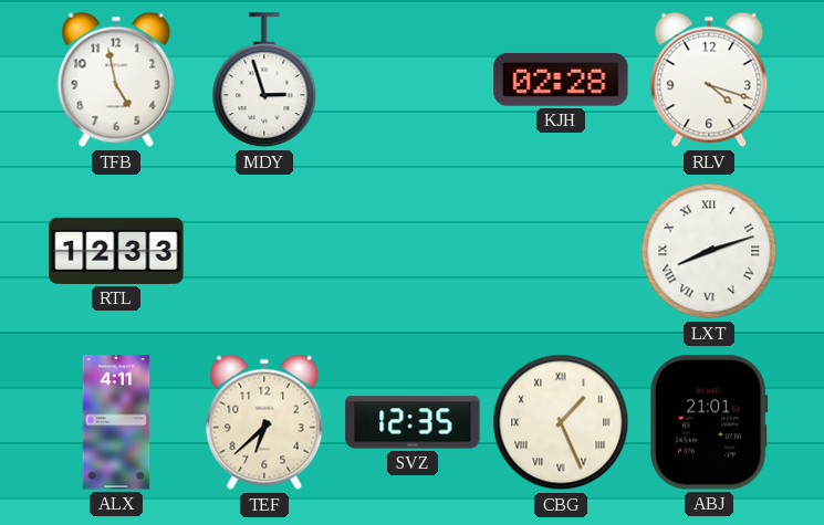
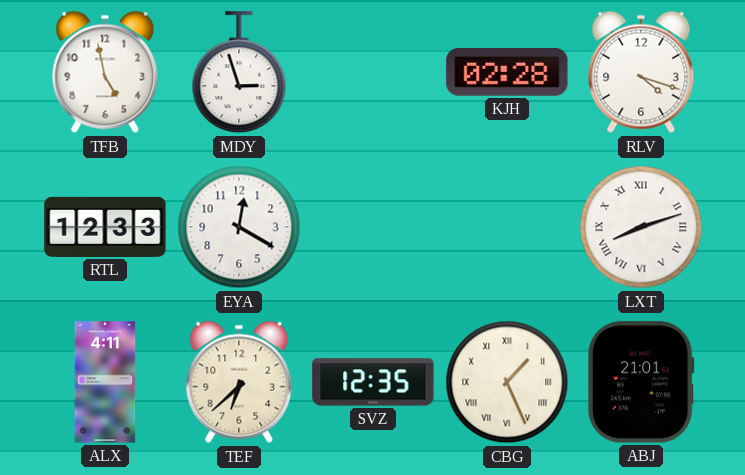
EYA: none -> 12:20
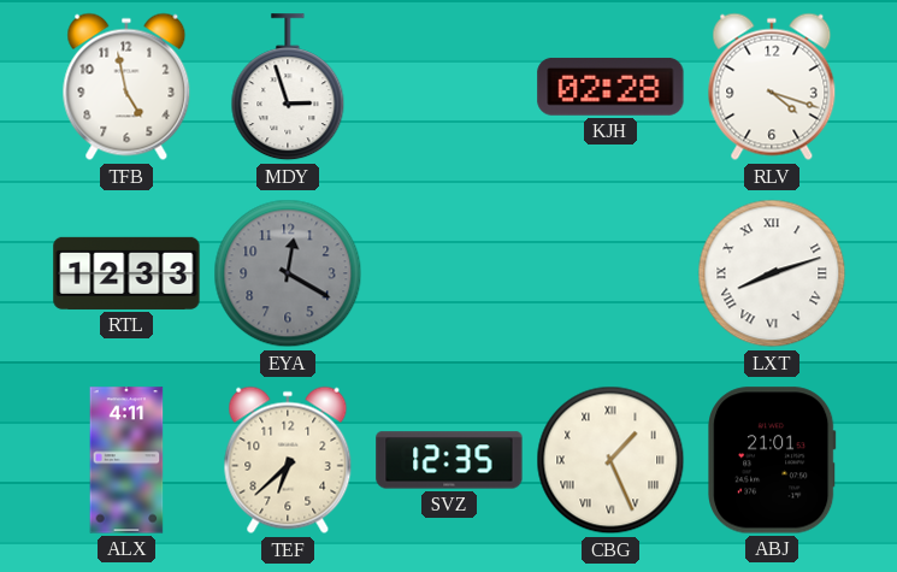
EYA dial: white -> grey
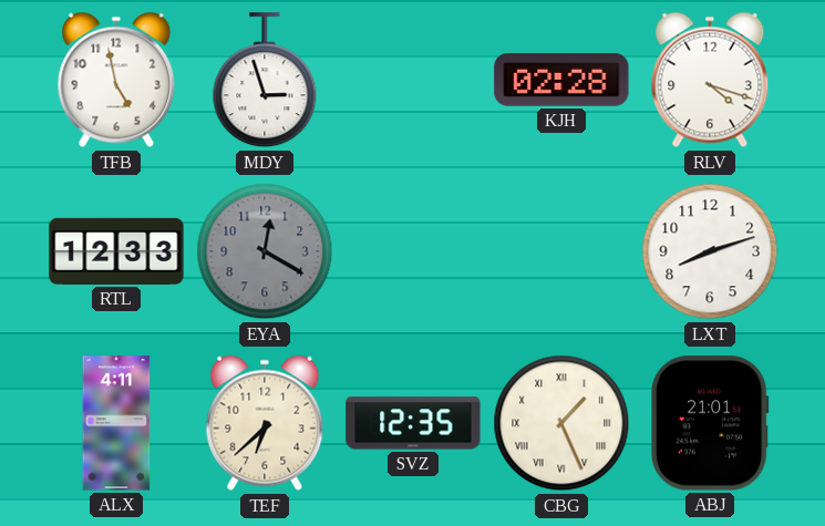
LXT numerals: Roman -> Arabic
